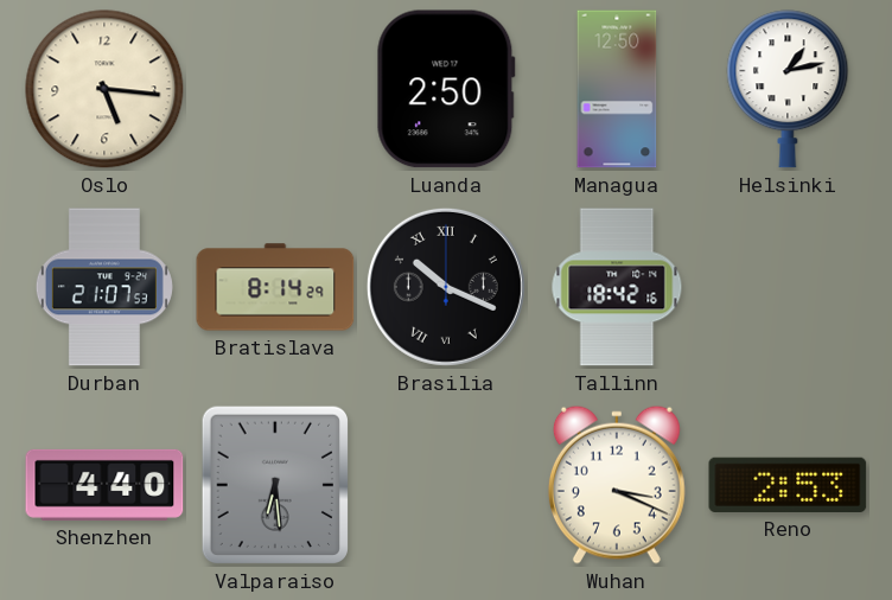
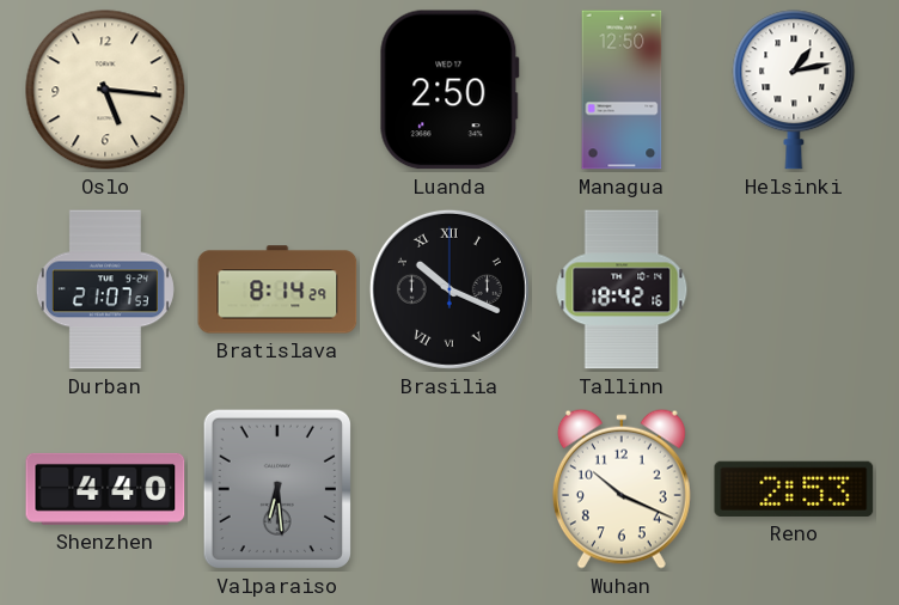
Wuhan: 3:19 -> 10:19
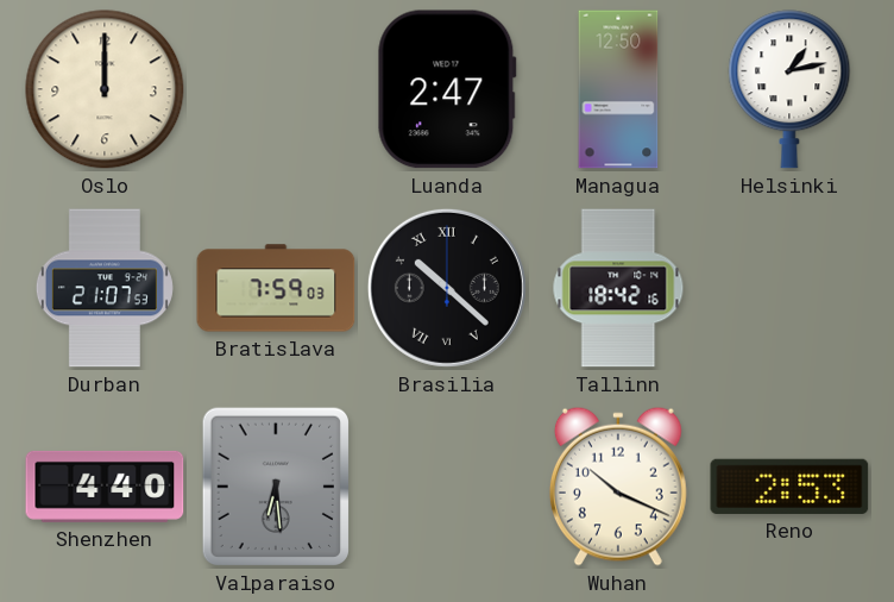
Oslo: 5:16 -> 12:00
Luanda: 2:50 -> 2:47
Bratislava: 8:14 -> 7:59
Brasilia: 10:19 -> 10:22
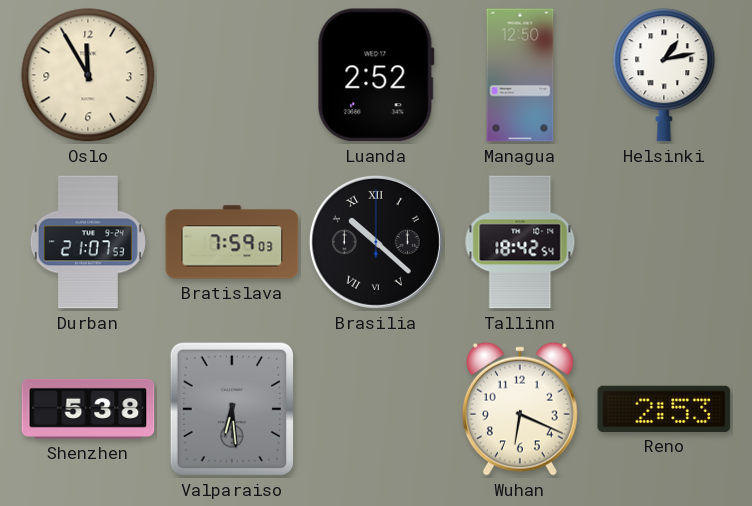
Oslo: 12:00 -> 11:55
Luanda: 2:47 -> 2:52
Tallinn: 18:42:16 -> 18:42:54
Shenzhen: 4:40 -> 5:38
Wuhan: 10:19 -> 6:19
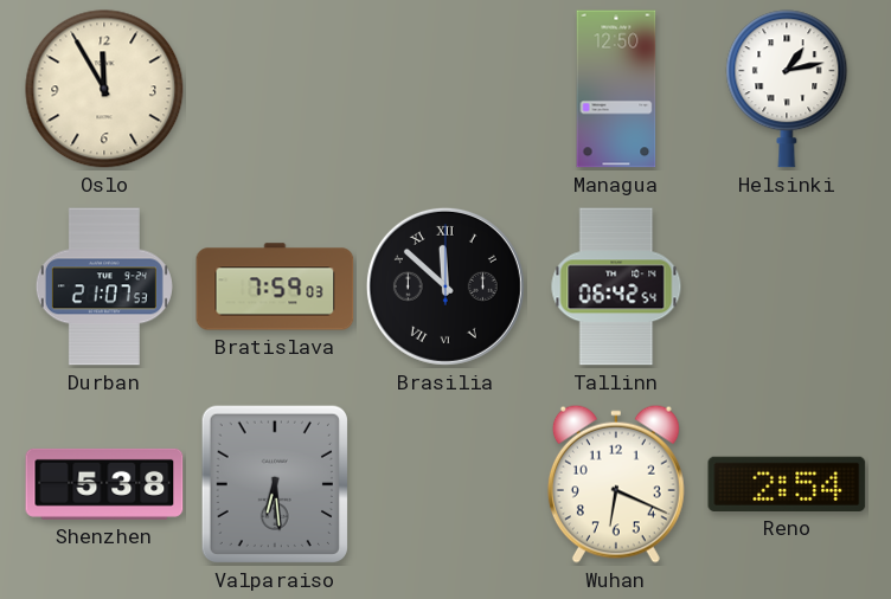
Luanda: 2:52 -> none
Brasilia: 10:22 -> 11:52
Tallinn: 18:42 -> 06:42
Reno: 2:53 -> 2:54
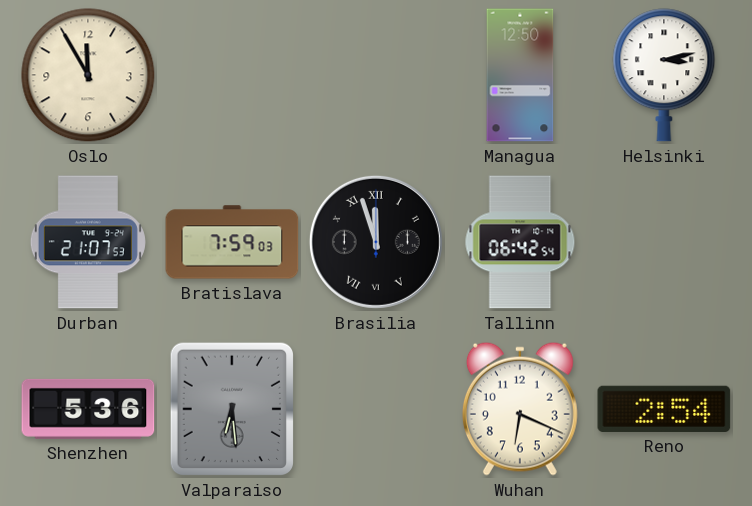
Helsinki: 1:13 -> 3:13
Brasilia: 11:52 -> 11:57
Shenzhen: 5:38 -> 5:36
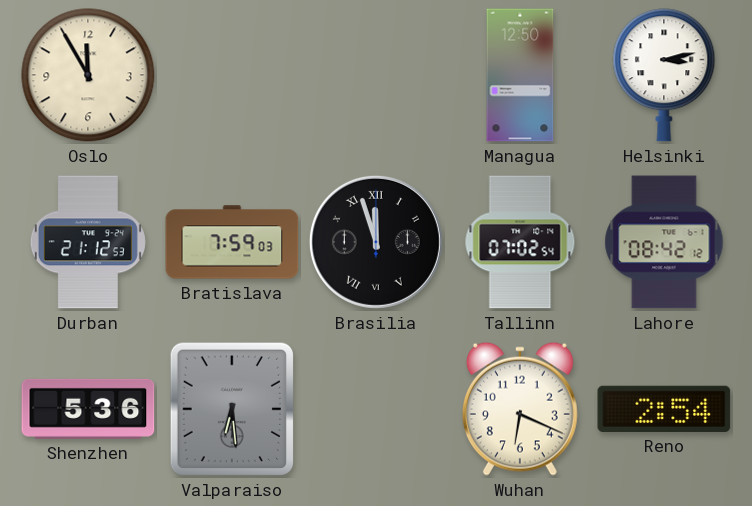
Durban: 21:07 -> 21:12
Tallinn: 06:42 -> 07:02
Lahore: none -> 08:42
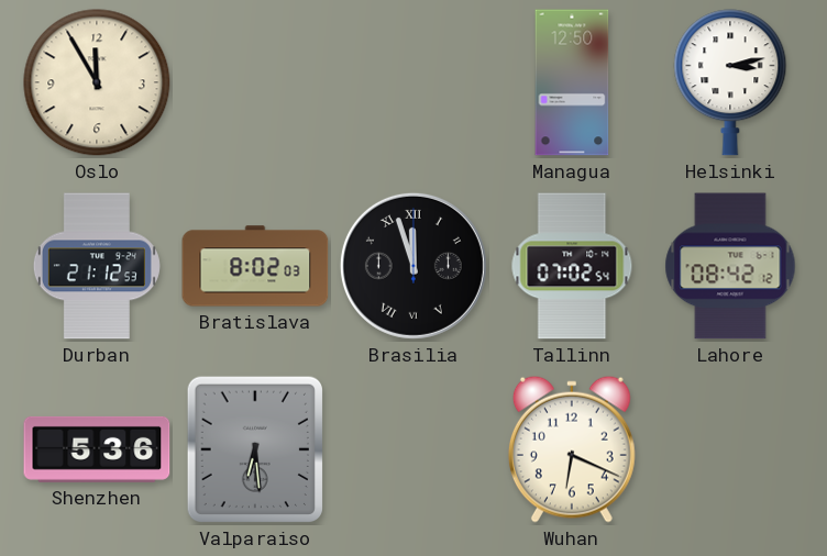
Bratislava: 7:59 -> 8:02
Reno: 2:54 -> none
